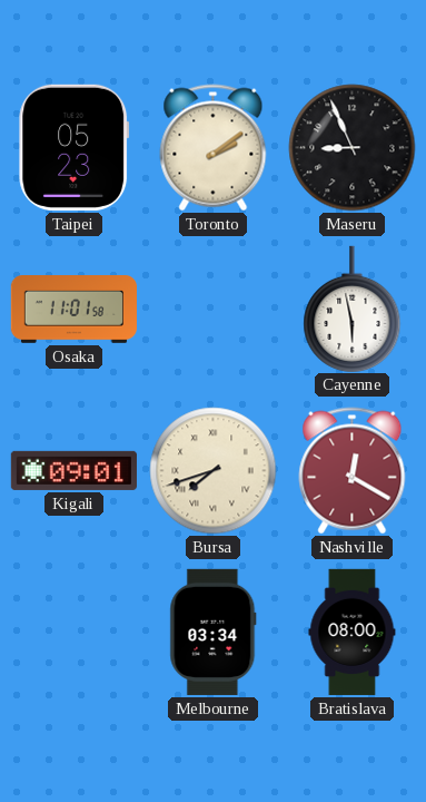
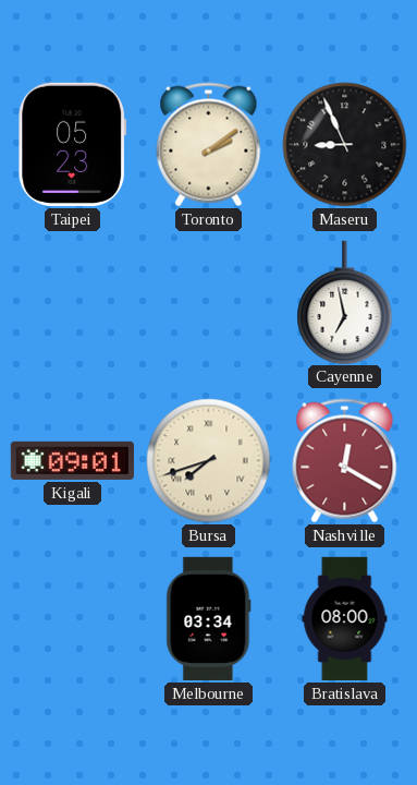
Osaka: 11:01 -> none
Cayenne: 5:58 -> 6:58
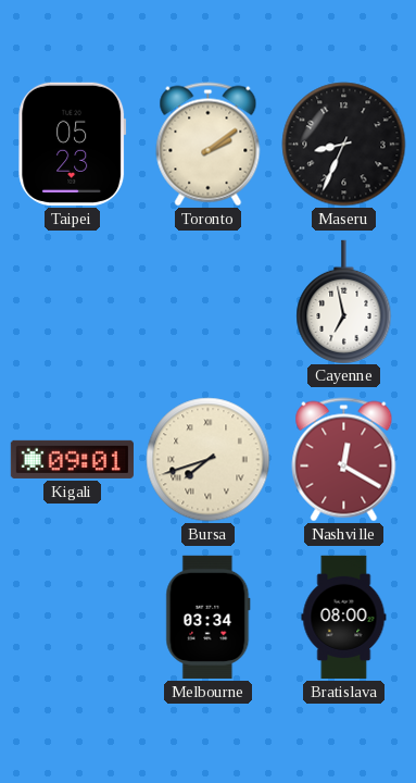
Maseru: 8:56 -> 8:34
